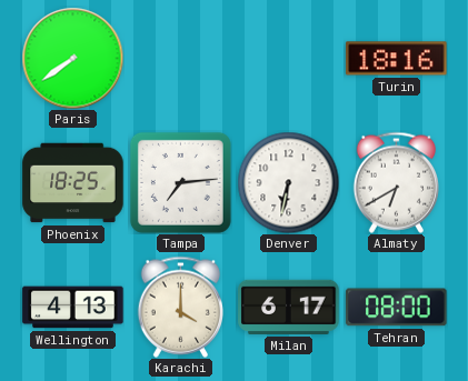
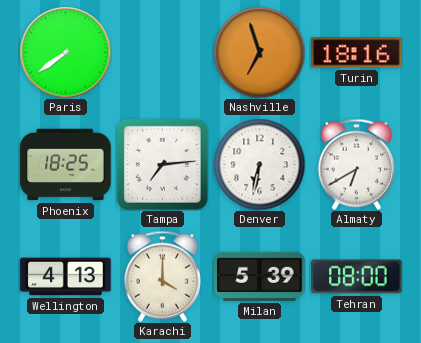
Nashville: none -> 6:57
Milan: 6:17 -> 5:39
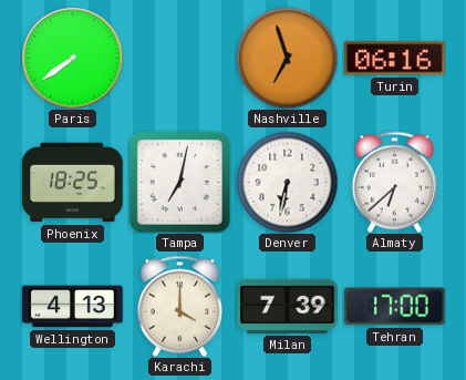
Turin: 18:16 -> 06:16
Tampa: 7:14 -> 7:02
Almaty: 6:40 -> 6:38
Milan: 5:39 -> 7:39
Tehran: 08:00 -> 17:00
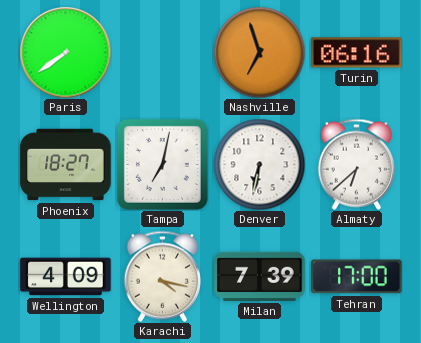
Phoenix: 18:25 -> 18:27
Wellington: 4:13 -> 4:09
Karachi: 4:00 -> 4:17
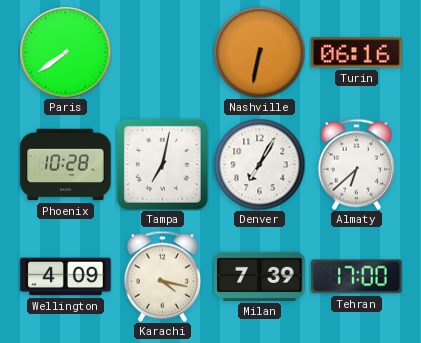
Nashville: 6:57 -> 6:32
Phoenix: 18:27 -> 10:28
Denver: 6:32 -> 7:05
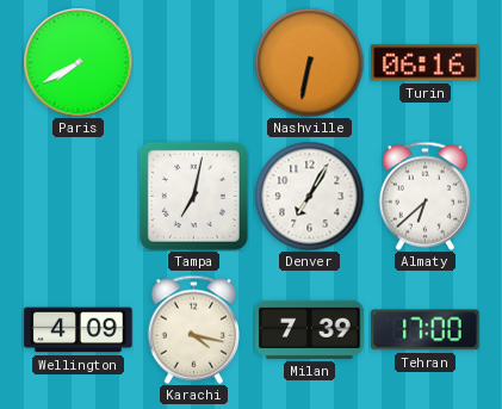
Paris: 7:39 -> 7:40
Phoenix: 10:28 -> none
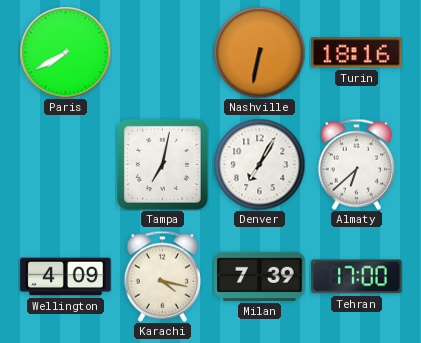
Turin: 06:16 -> 18:16
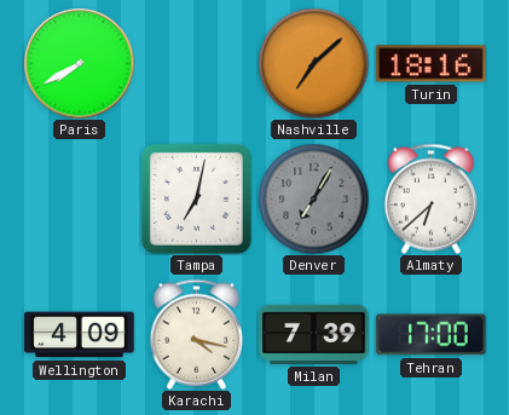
Nashville: 6:32 -> 7:08
Denver dial: white -> grey
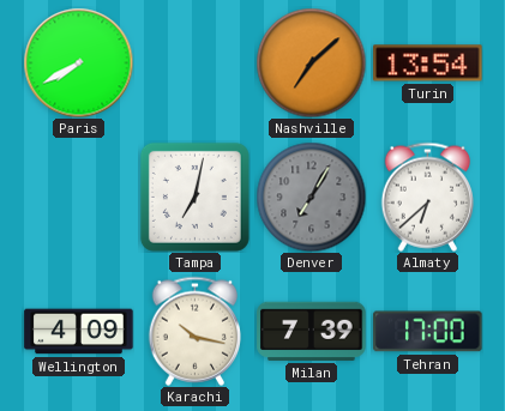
Turin: 18:16 -> 13:54
Karachi: 4:17 -> 10:17
